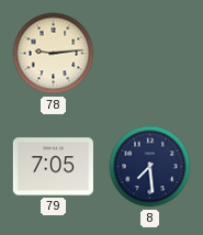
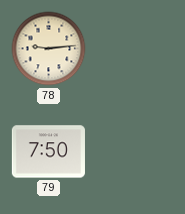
79: 7:05 -> 7:50
8: 7:29 -> none
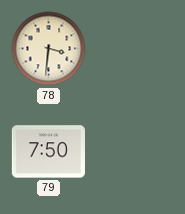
78: 9:14 -> 3:31
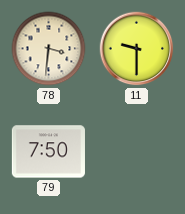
11: none -> 9:30
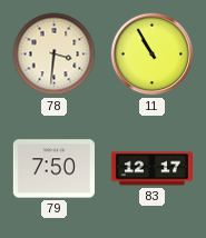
11: 9:30 -> 10:55
83: none -> 12:17
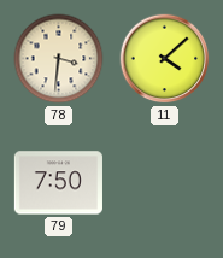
11: 10:55 -> 4:08
83: 12:17 -> none
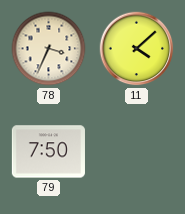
78: 3:31 -> 3:34
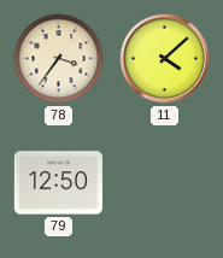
78: 3:34 -> 3:36
79: 7:50 -> 12:50
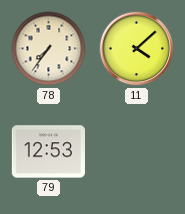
78: 3:36 -> 7:36
79: 12:50 -> 12:53
